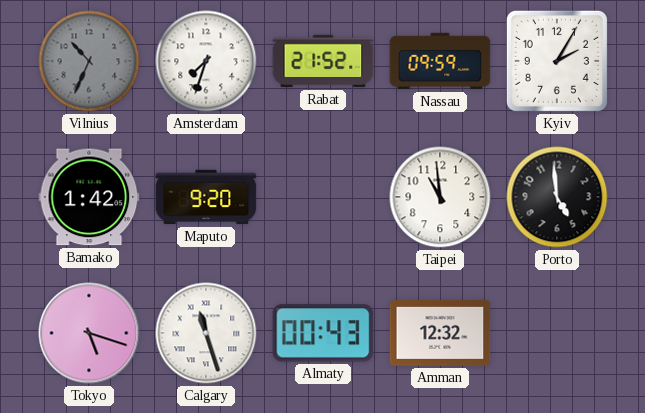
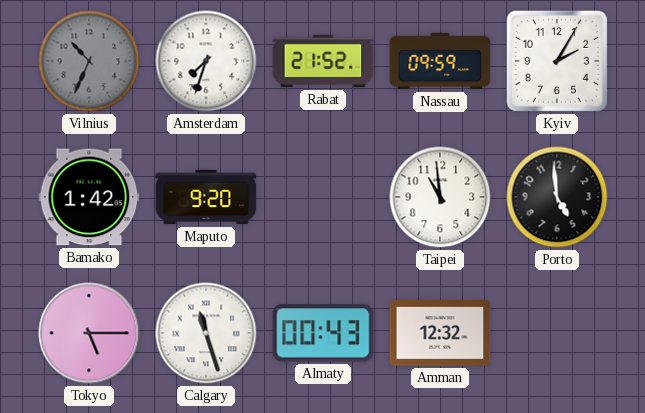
Tokyo: 5:18 -> 5:15
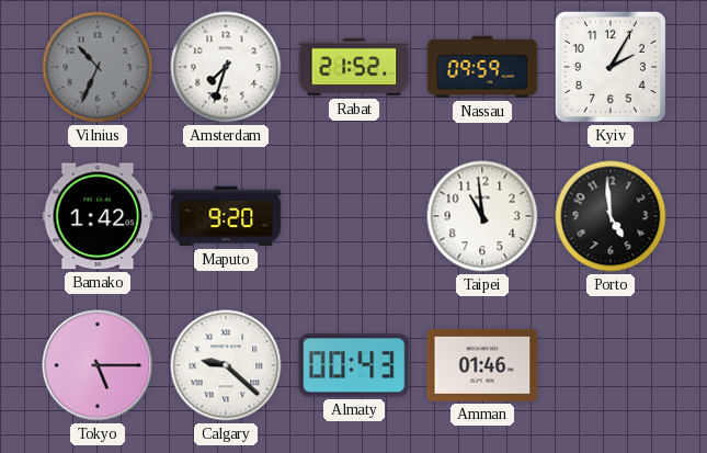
Calgary: 11:27 -> 9:22
Amman: 12:32 -> 01:46
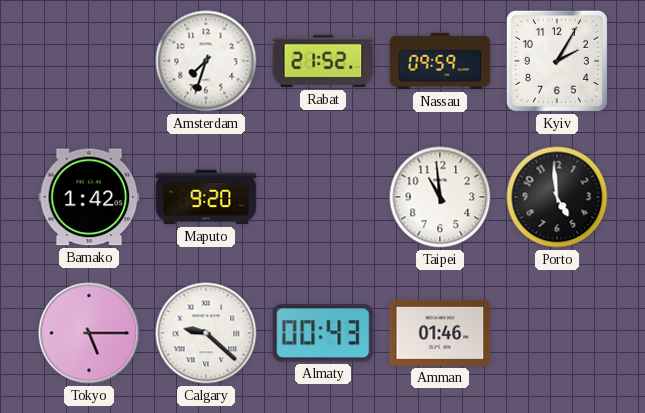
Vilnius: 10:34 -> none
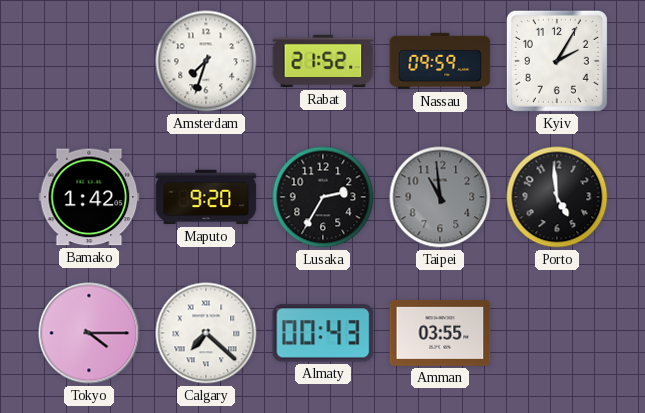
Lusaka: none -> 2:35
Taipei dial: white -> grey
Tokyo: 5:15 -> 4:15
Calgary: 9:22 -> 7:22
Amman: 01:46 -> 03:55
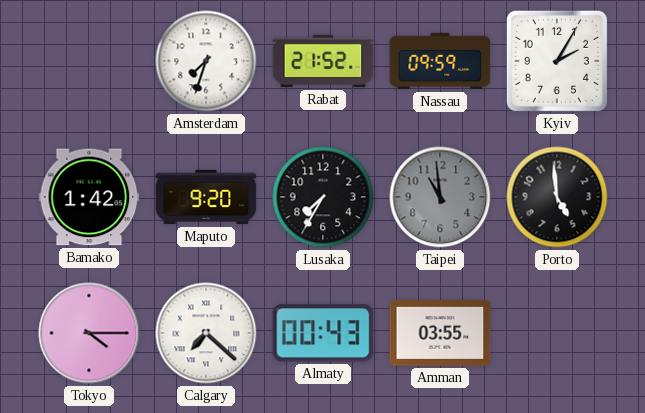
Lusaka: 2:35 -> 7:35
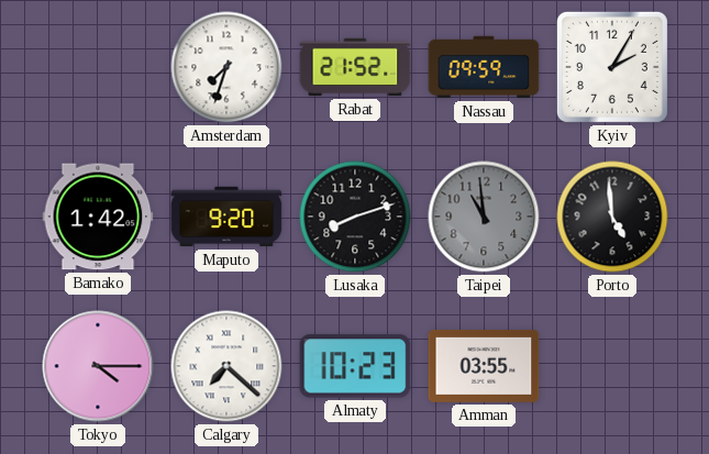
Lusaka: 7:35 -> 8:12
Almaty: 00:43 -> 10:23
